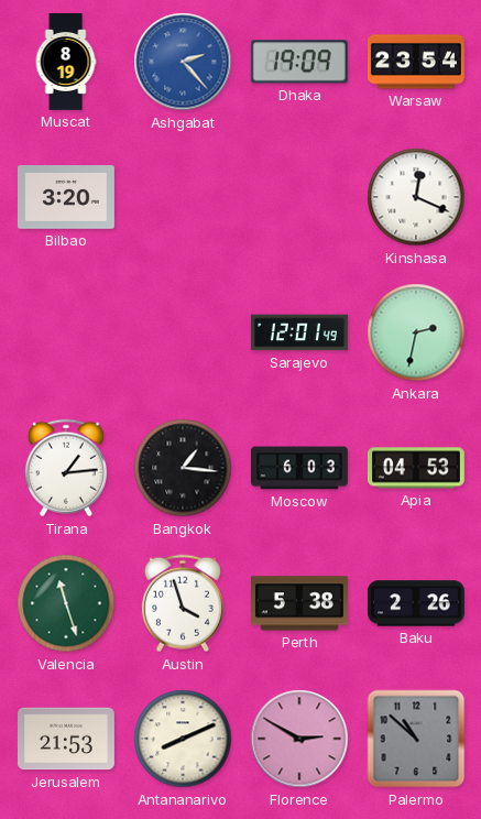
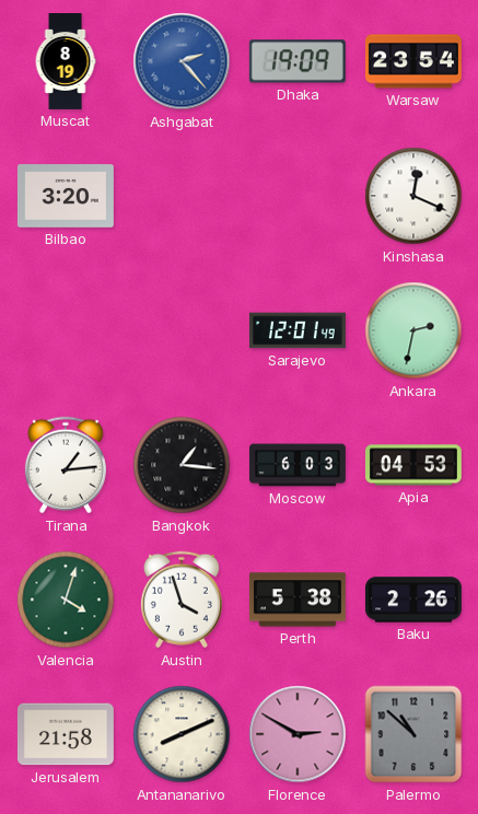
Valencia: 11:27 -> 4:03
Jerusalem: 21:53 -> 21:58
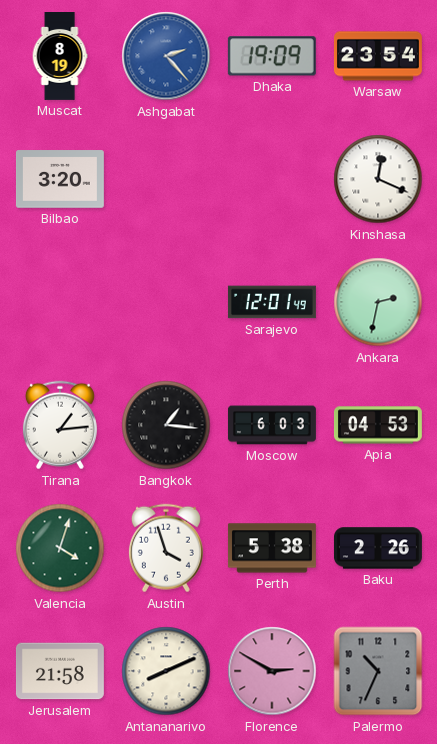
Palermo: 10:52 -> 10:34
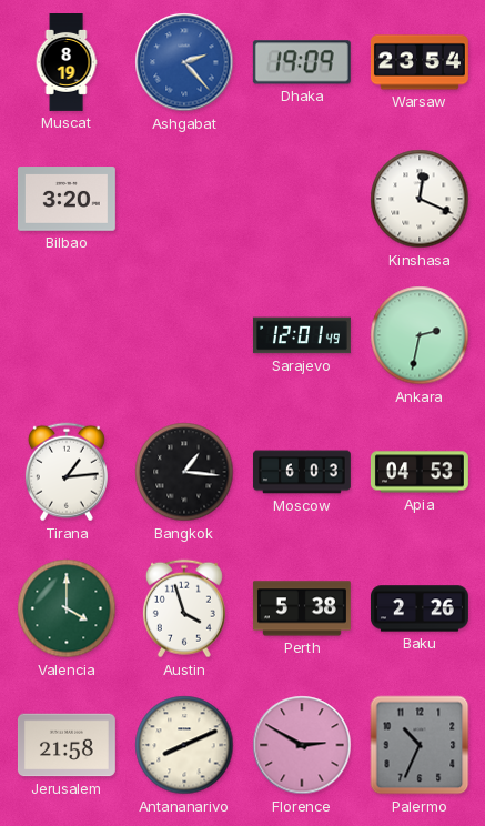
Valencia: 4:03 -> 4:00
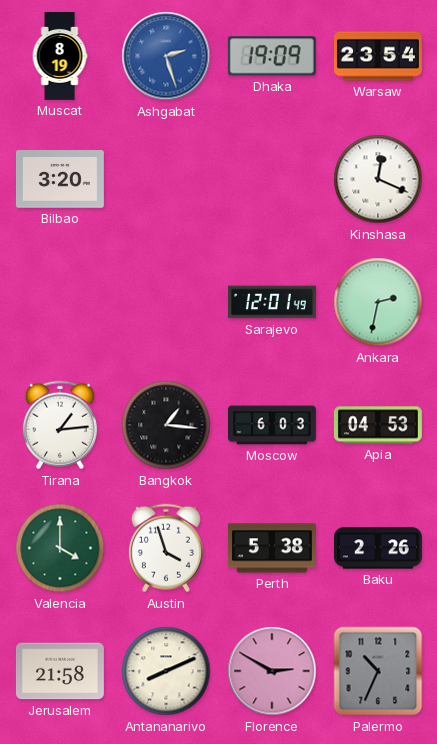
Ashgabat: 2:23 -> 2:27
